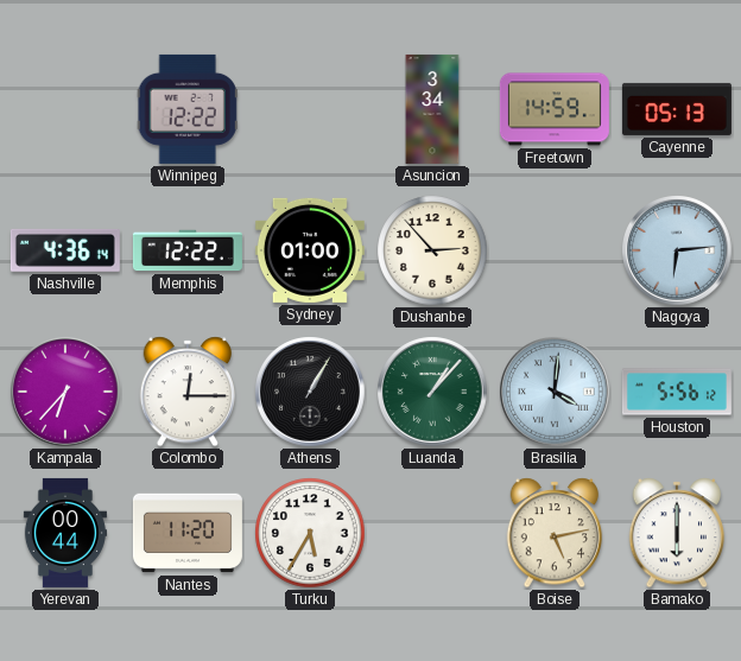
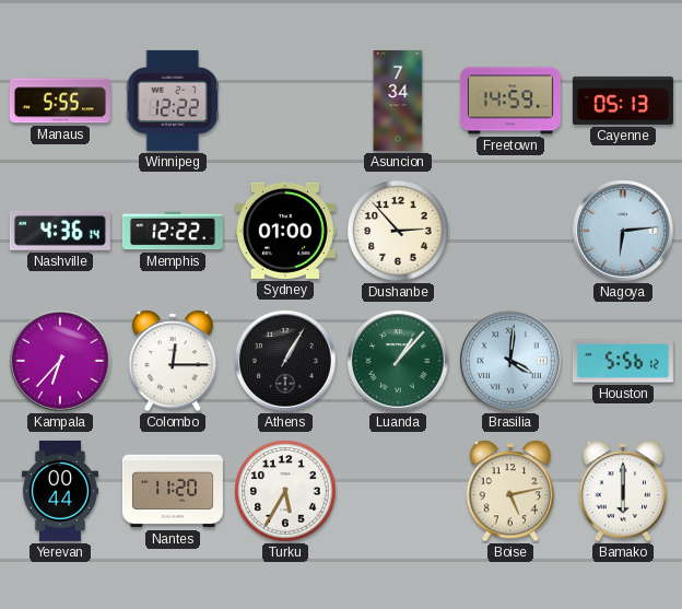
Manaus: none -> 5:55
Asuncion: 3:34 -> 7:34
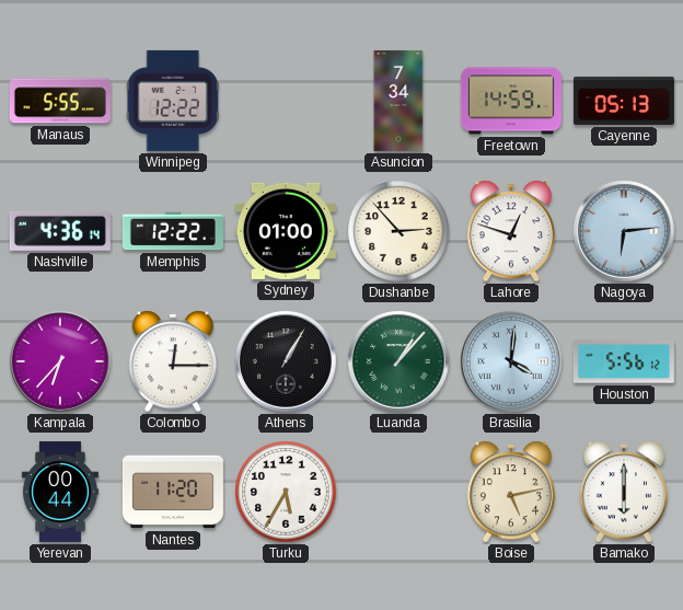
Lahore: none -> 12:48
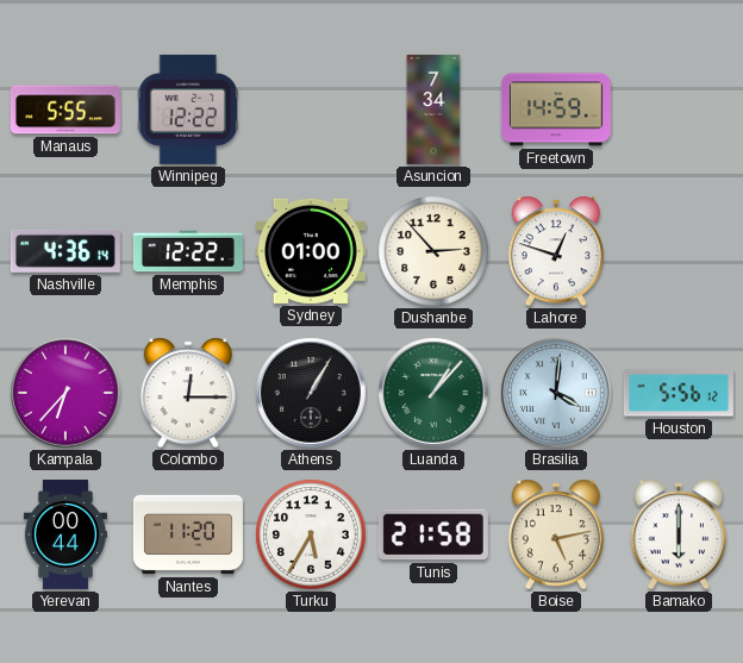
Cayenne: 05:13 -> none
Nagoya: 6:14 -> none
Tunis: none -> 21:58
